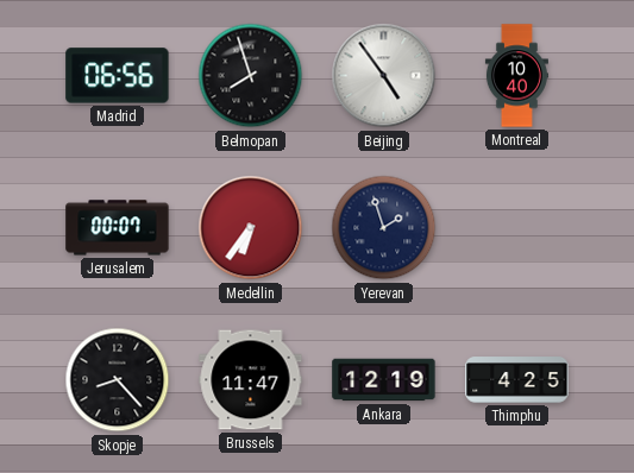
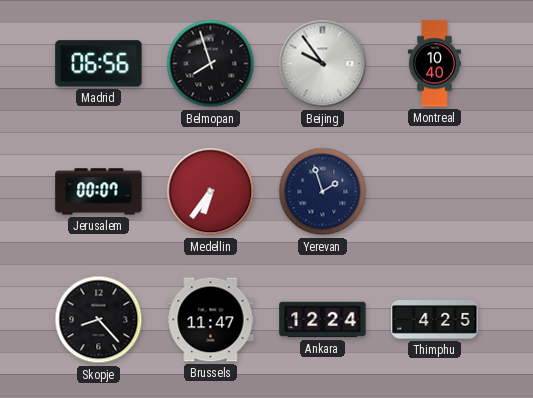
Beijing: 4:54 -> 9:54
Ankara: 12:19 -> 12:24
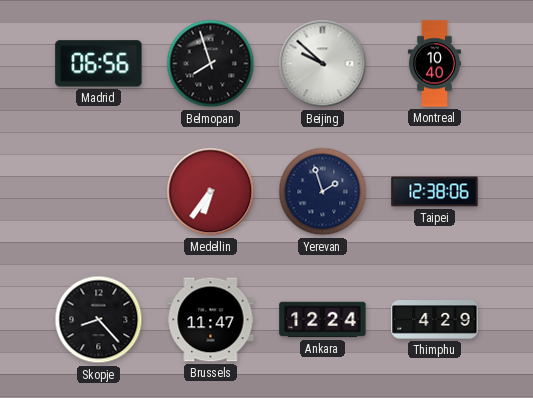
Beijing: 9:54 -> 9:52
Jerusalem: 00:07 -> none
Taipei: none -> 12:38
Thimphu: 4:25 -> 4:29
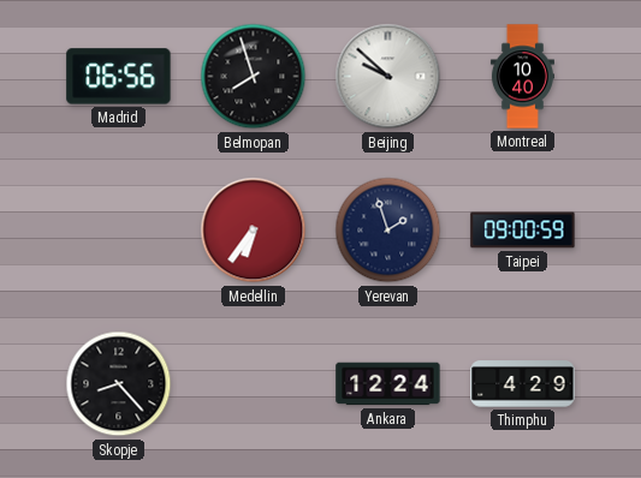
Taipei: 12:38 -> 09:00
Brussels: 11:47 -> none
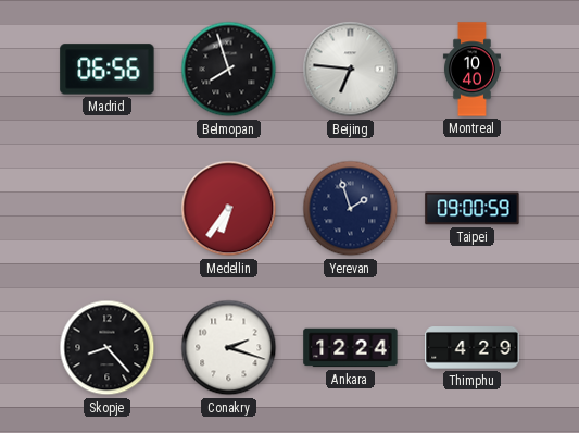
Beijing: 9:52 -> 6:46
Conakry: none -> 2:18
